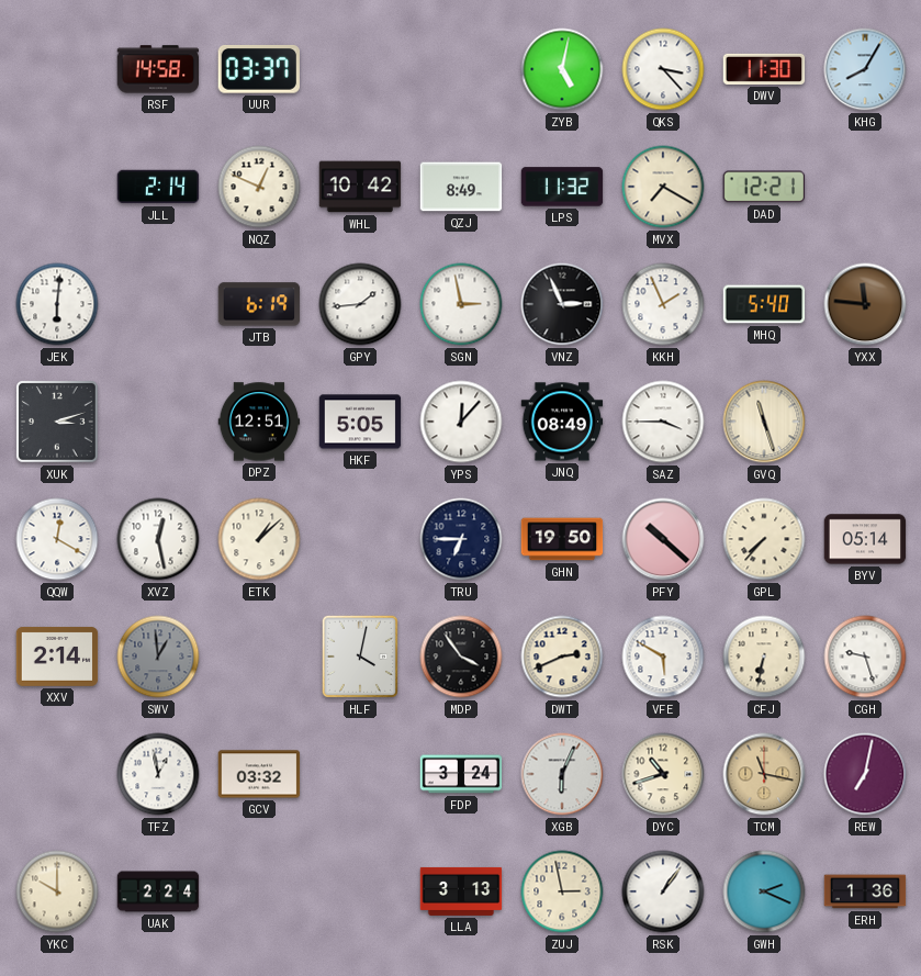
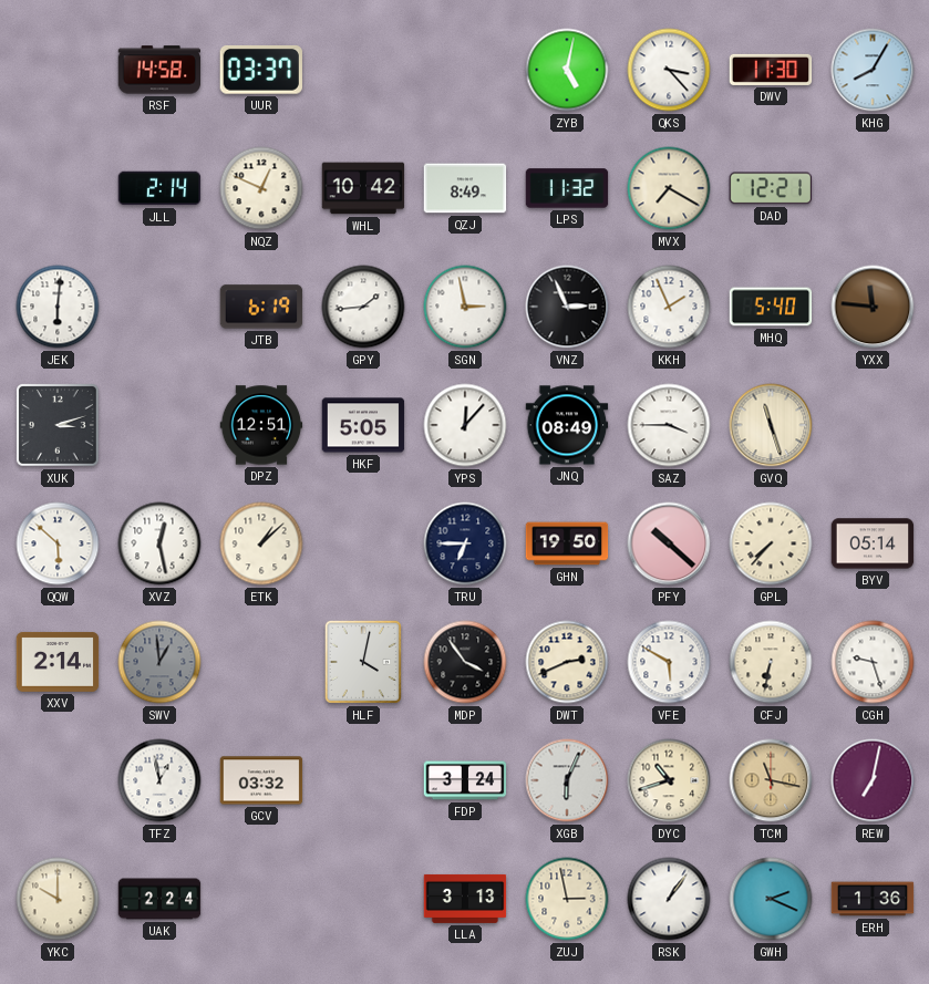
QQW: 12:20 -> 5:52
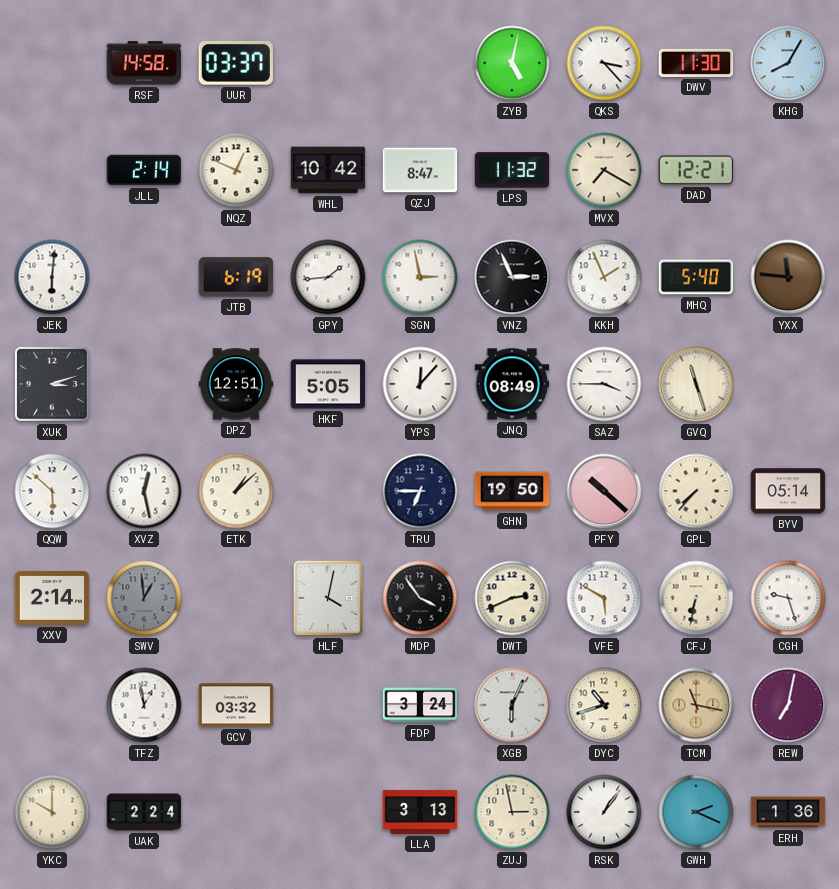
QZJ: 8:49 -> 8:47
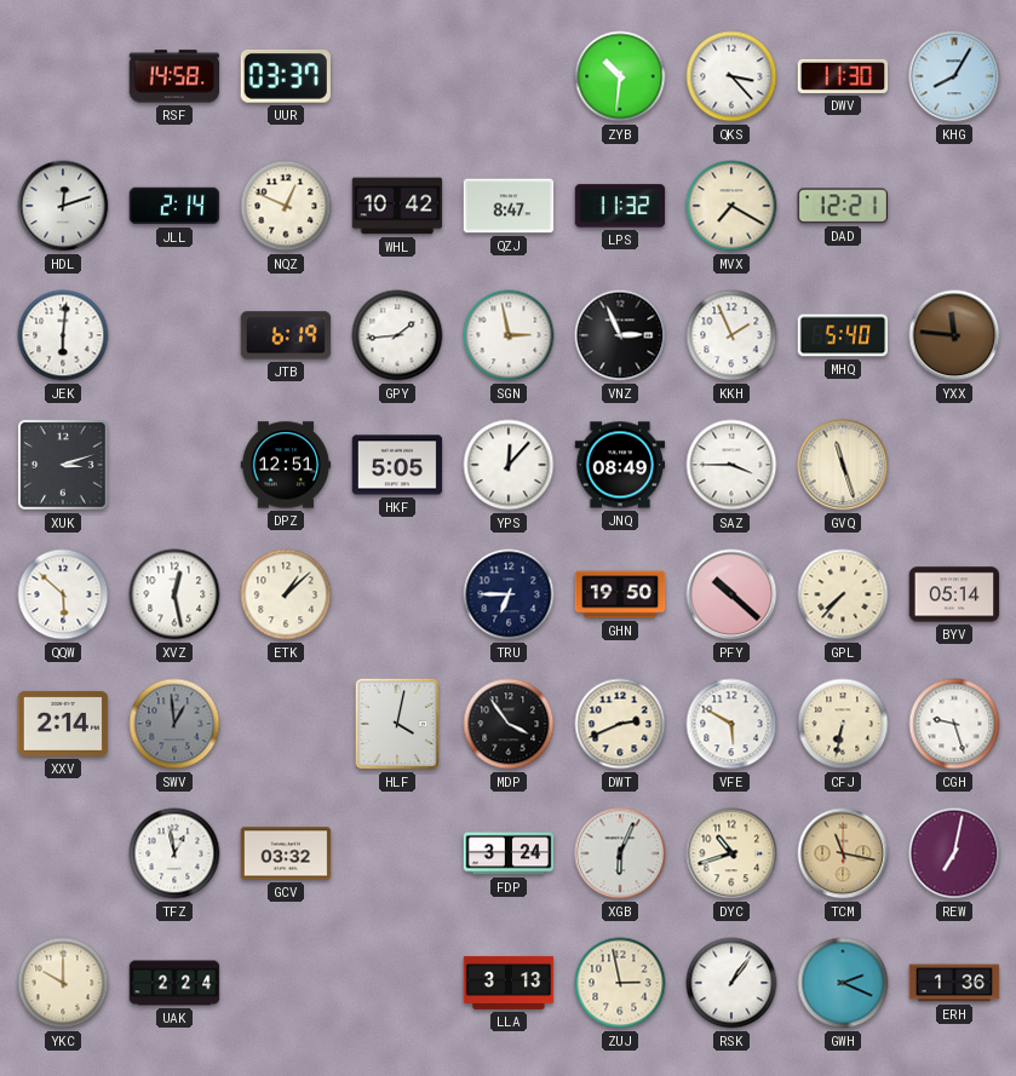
ZYB: 5:02 -> 10:31
HDL: none -> 12:12
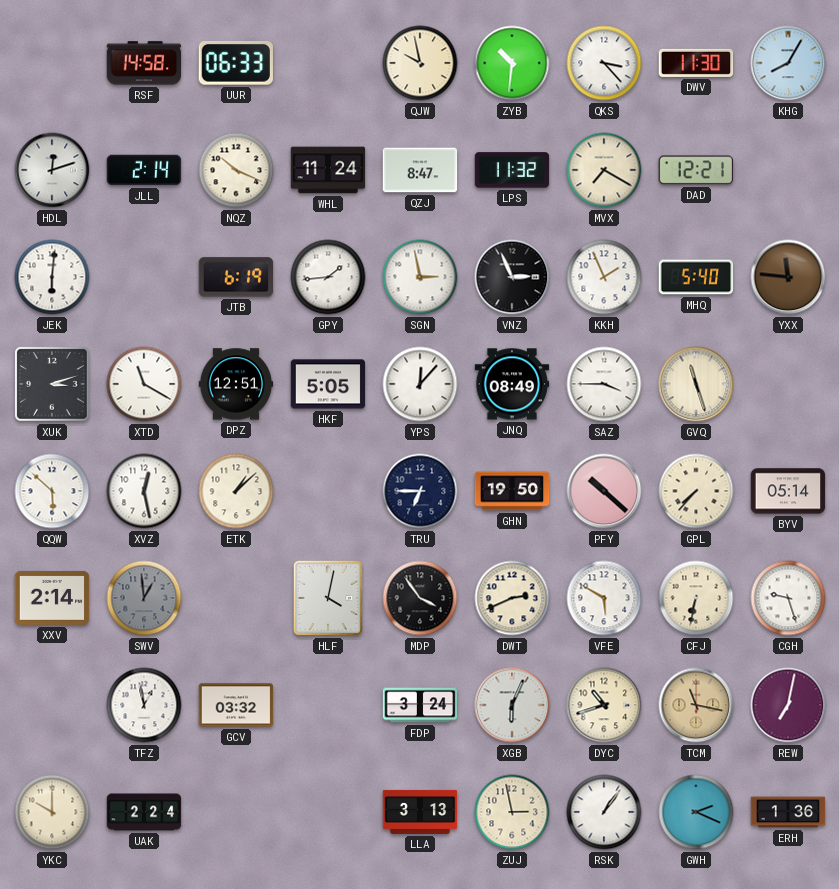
UUR: 03:37 -> 06:33
QJW: none -> 9:58
NQZ: 12:49 -> 10:19
WHL: 10:42 -> 11:24
XTD: none -> 11:20
